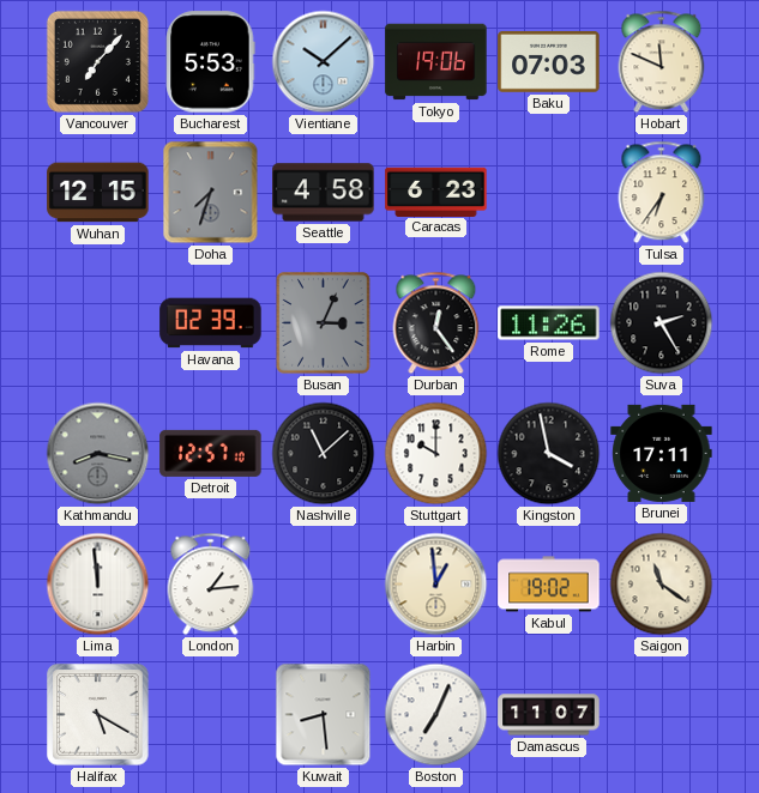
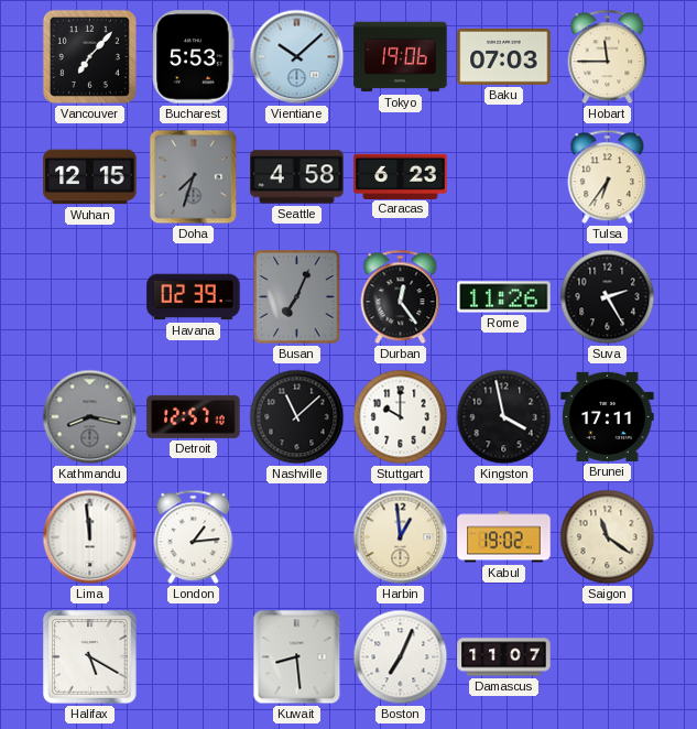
Hobart: 11:49 -> 11:45
Busan: 3:04 -> 7:04
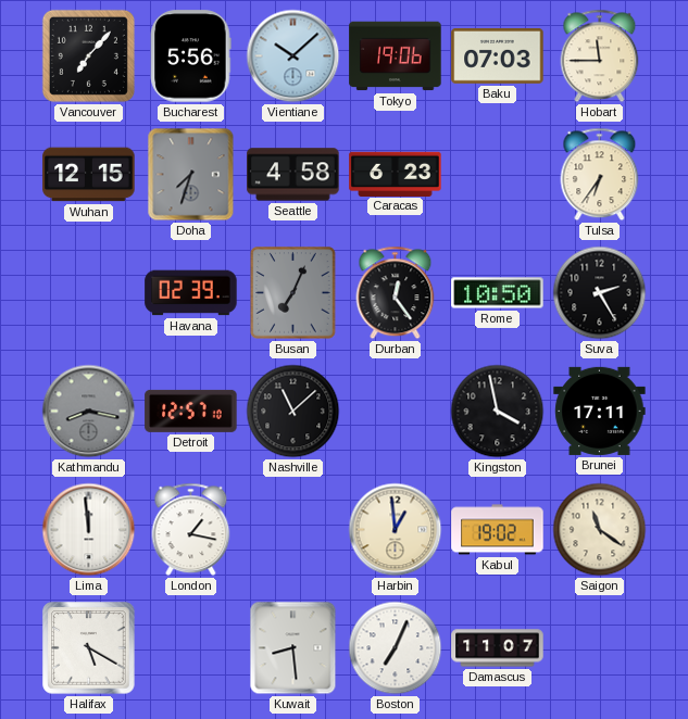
Bucharest: 5:53 -> 5:56
Rome: 11:26 -> 10:50
Stuttgart: 10:00 -> none
London: 1:14 -> 1:17
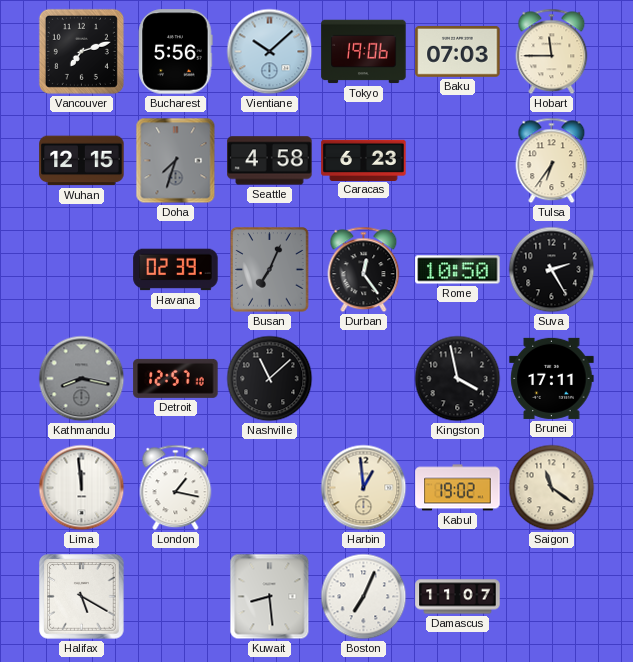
Vancouver: 7:07 -> 7:12
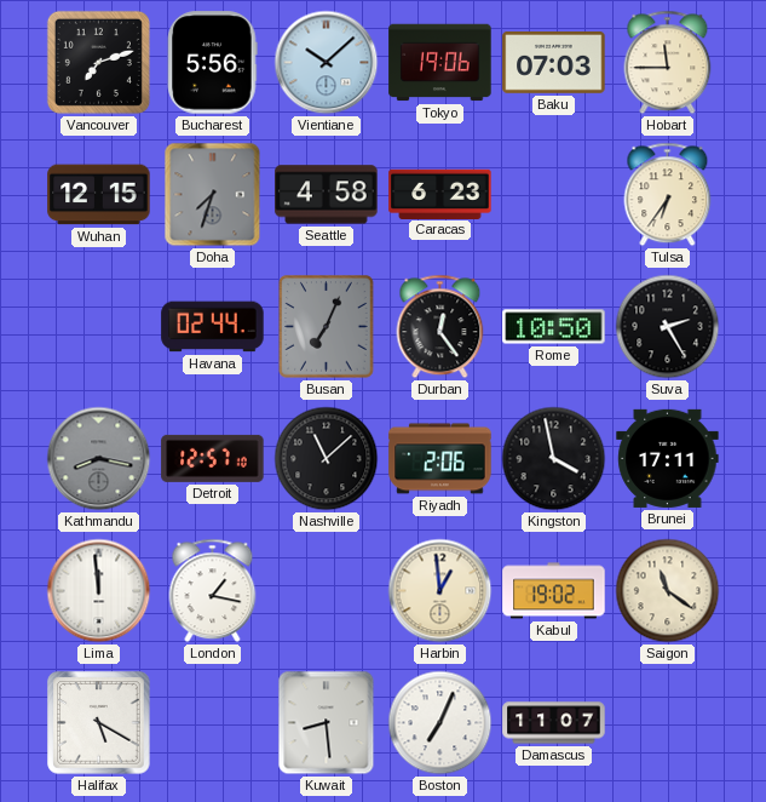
Havana: 02:39 -> 02:44
Riyadh: none -> 2:06
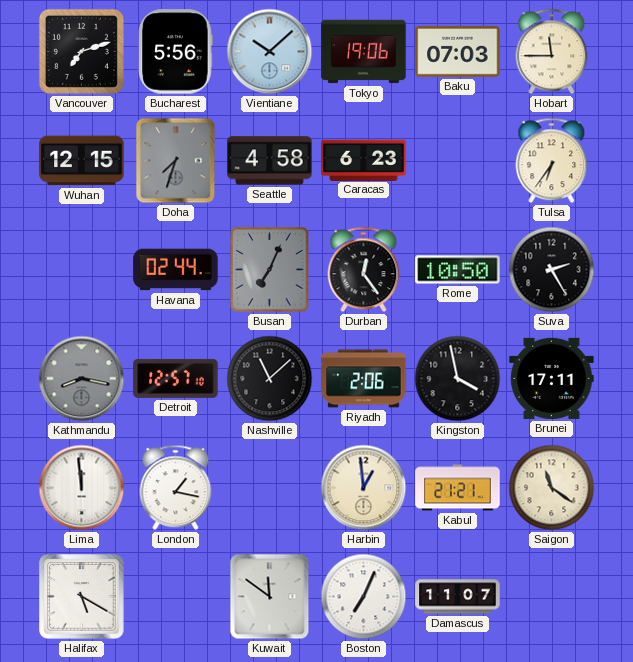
Kabul: 19:02 -> 21:21
Kuwait: 8:29 -> 11:51
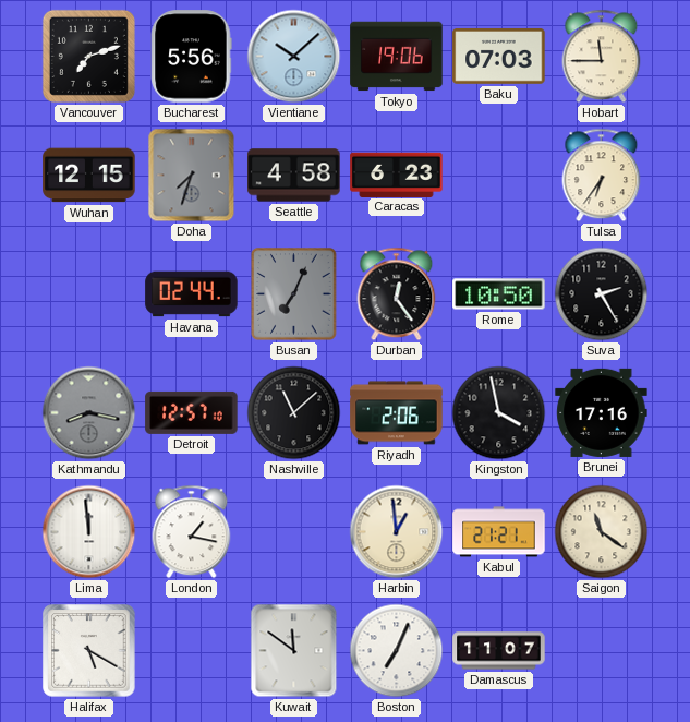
Brunei: 17:11 -> 17:16
